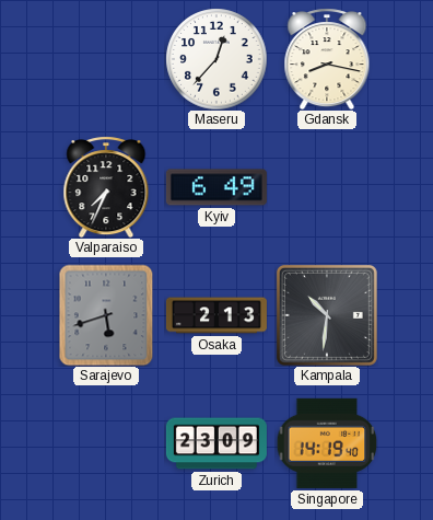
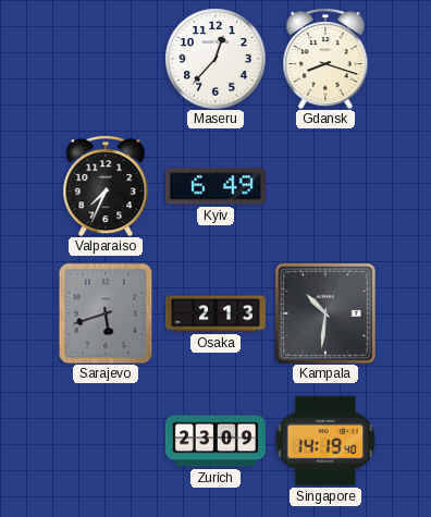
Gdansk: 8:17 -> 8:18
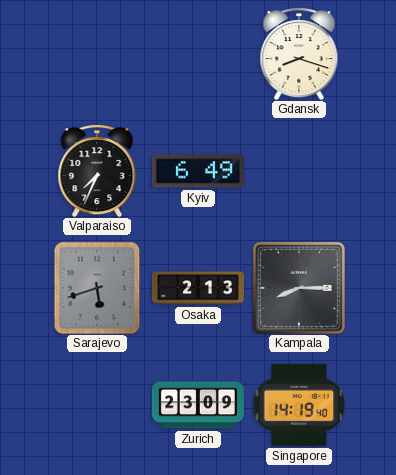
Maseru: 12:37 -> none
Kampala: 10:31 -> 8:15
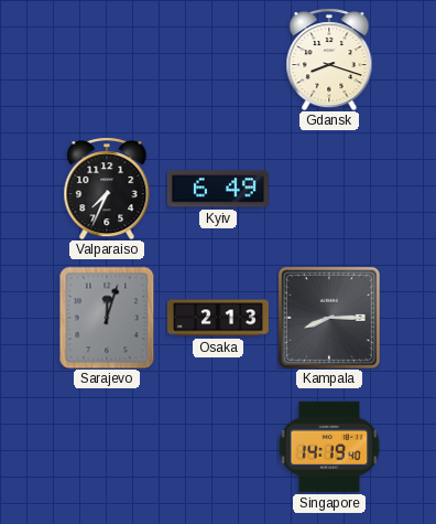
Sarajevo: 5:42 -> 12:03
Zurich: 23:09 -> none
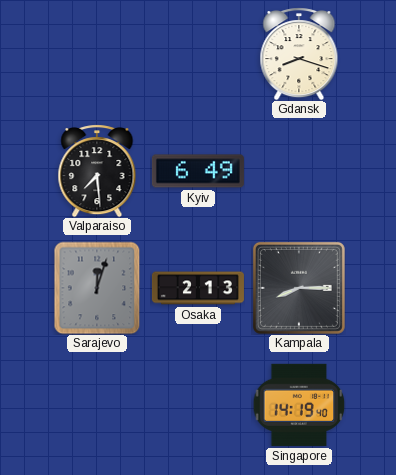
Valparaiso: 7:34 -> 7:29
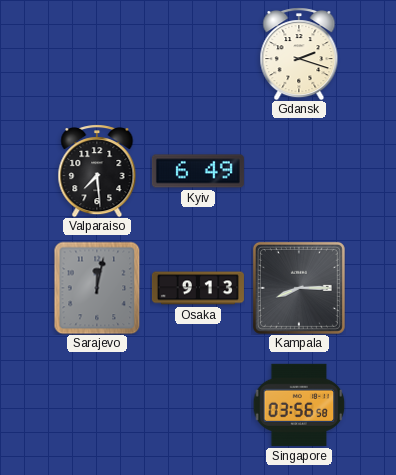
Gdansk: 8:18 -> 2:18
Sarajevo: 12:03 -> 12:02
Osaka: 2:13 -> 9:13
Singapore: 14:19 -> 03:56
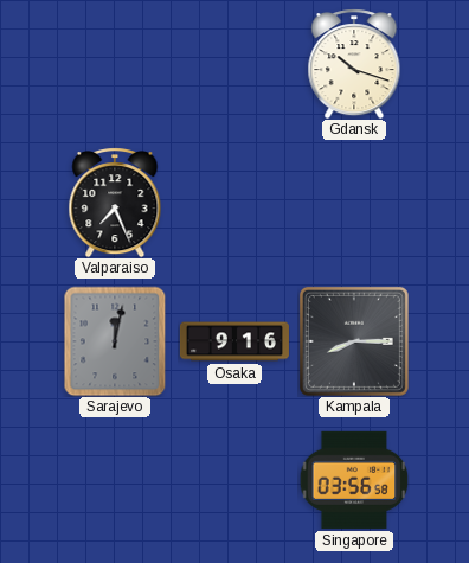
Gdansk: 2:18 -> 10:18
Valparaiso: 7:29 -> 7:26
Kyiv: 6:49 -> none
Osaka: 9:13 -> 9:16
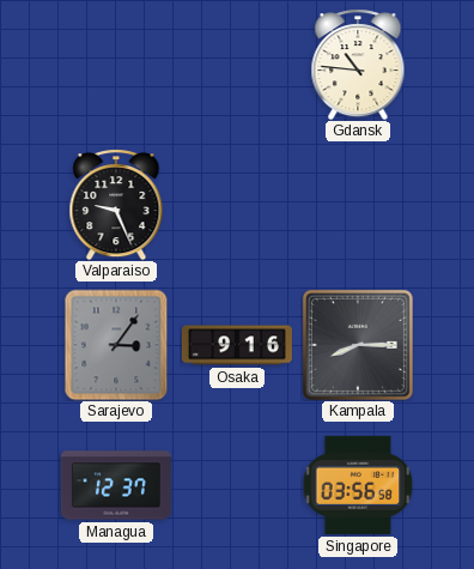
Gdansk: 10:18 -> 10:46
Valparaiso: 7:26 -> 9:26
Sarajevo: 12:02 -> 3:06
Managua: none -> 12:37
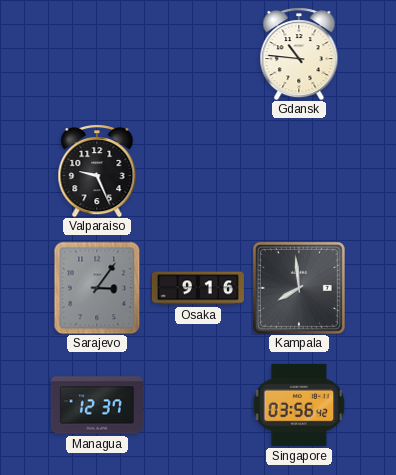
Kampala: 8:15 -> 7:59
Singapore: 03:56:58 -> 03:56:42
